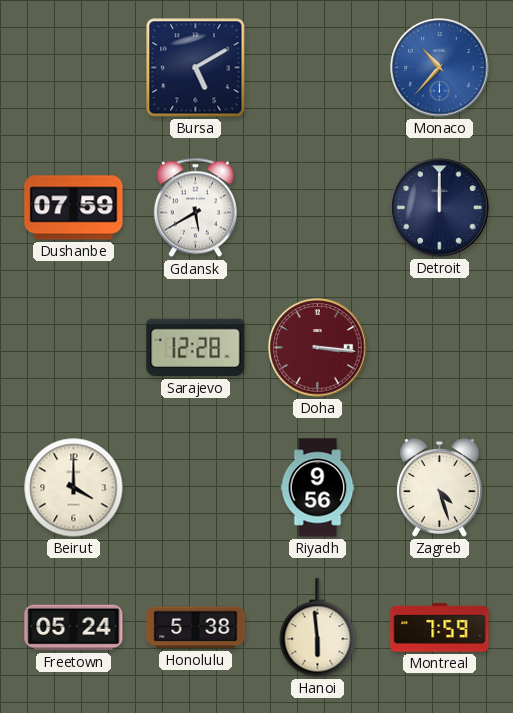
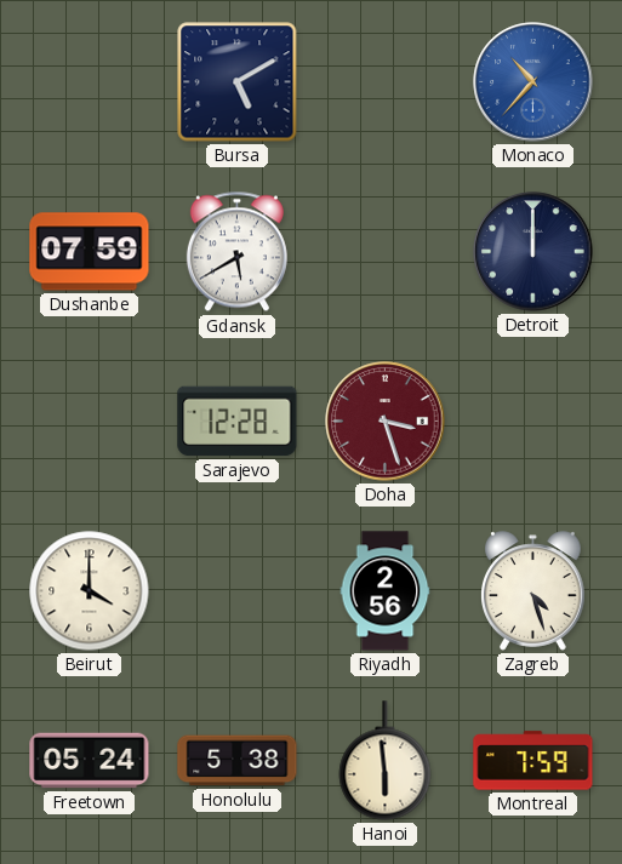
Doha: 3:16 -> 3:27
Riyadh: 9:56 -> 2:56
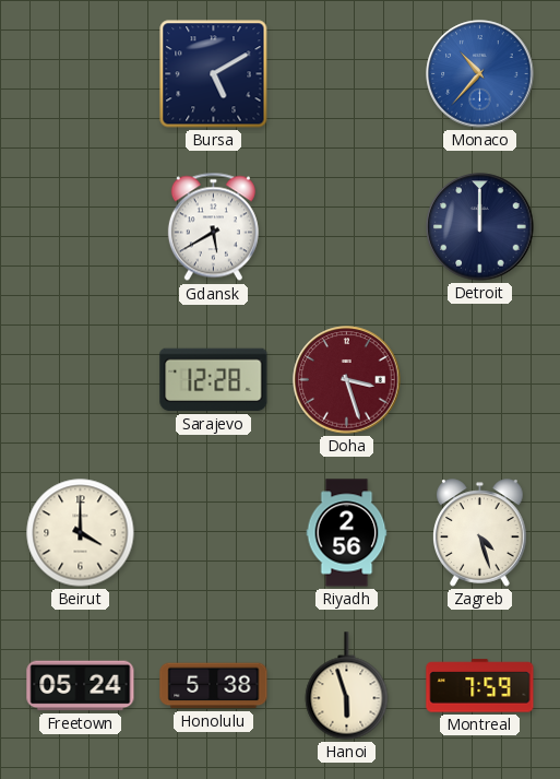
Dushanbe: 07:59 -> none
Hanoi: 5:59 -> 5:57
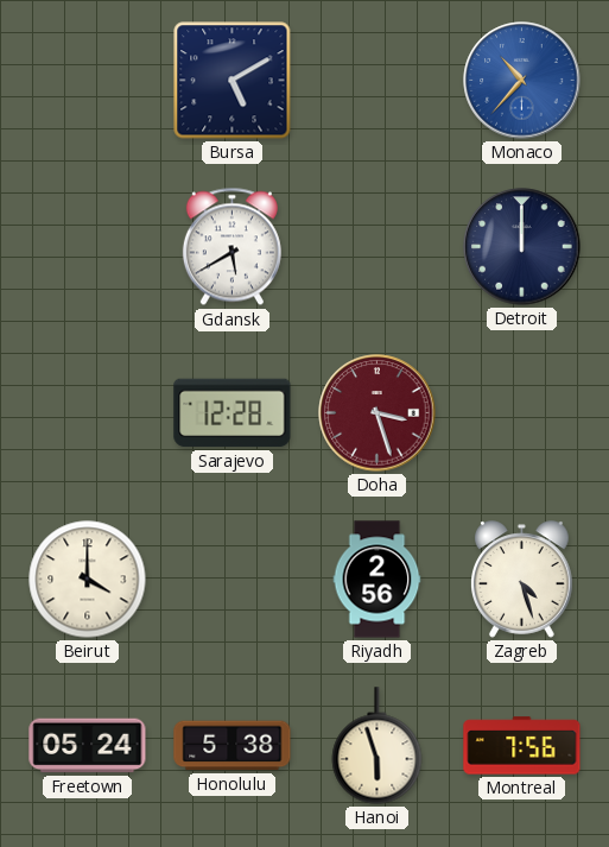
Montreal: 7:59 -> 7:56
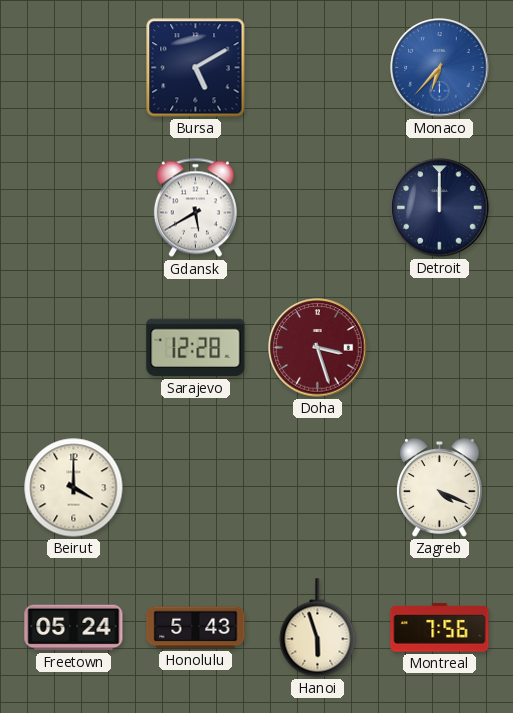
Monaco: 10:37 -> 6:37
Riyadh: 2:56 -> none
Zagreb: 4:27 -> 4:19
Honolulu: 5:38 -> 5:43
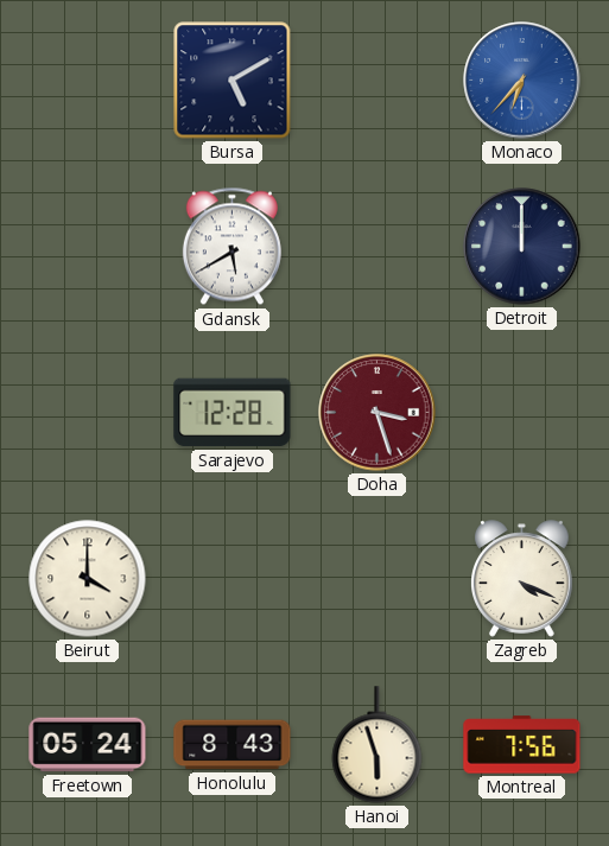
Honolulu: 5:43 -> 8:43
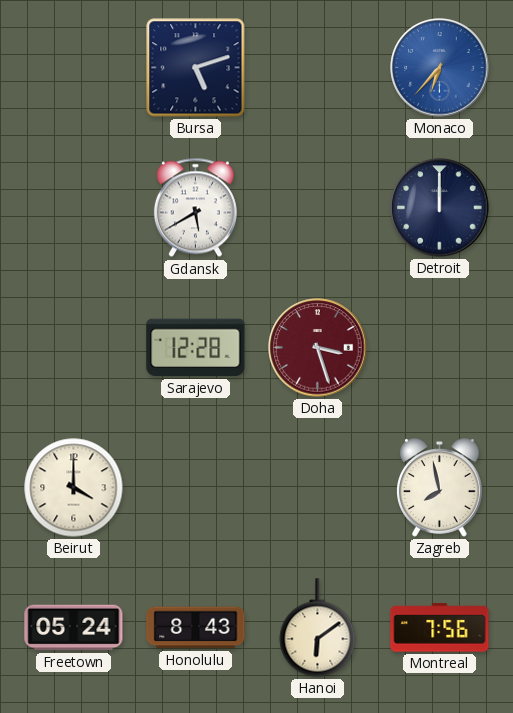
Bursa: 5:10 -> 5:12
Zagreb: 4:19 -> 7:58
Hanoi: 5:57 -> 6:09
